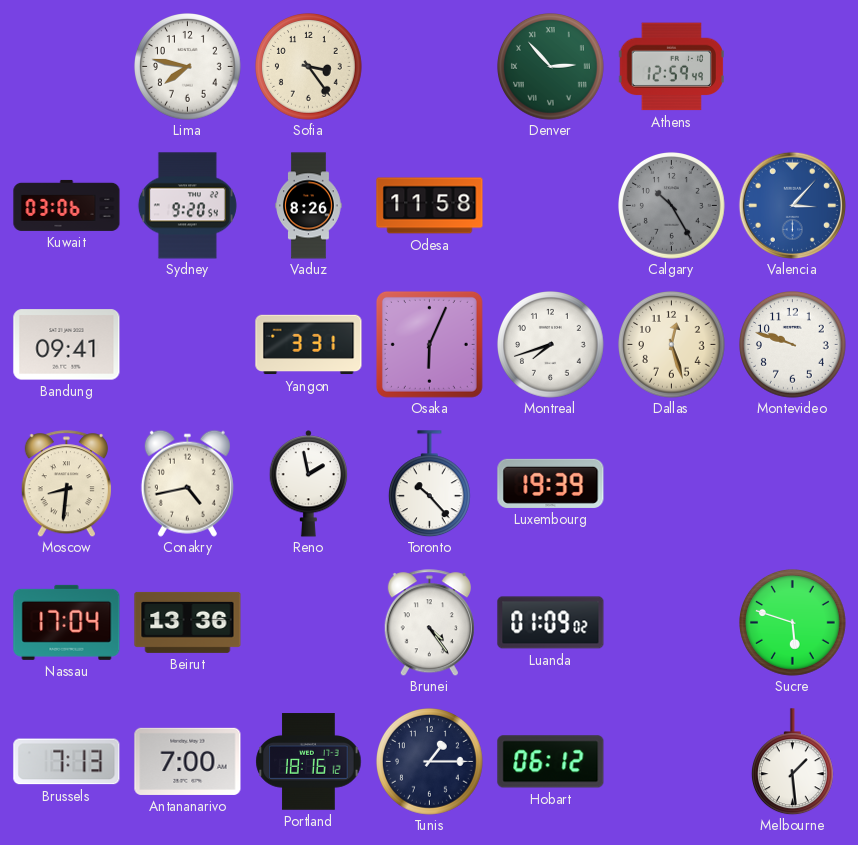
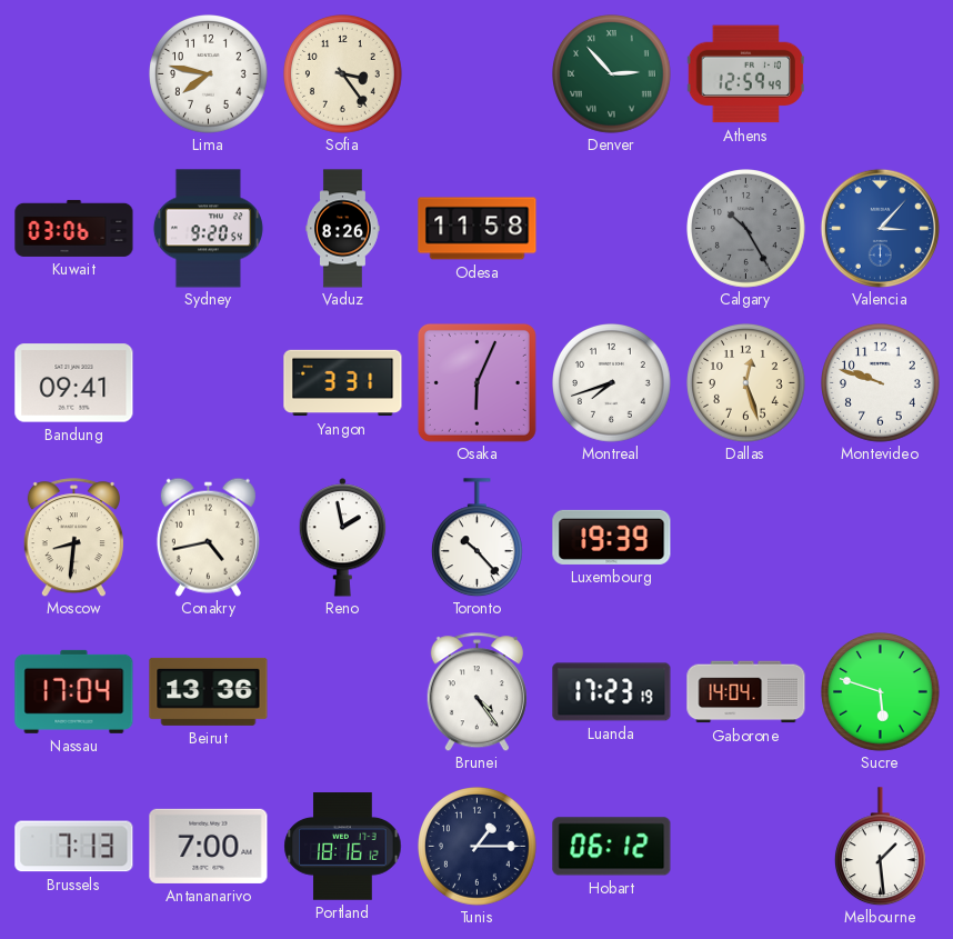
Luanda: 01:09 -> 17:23
Gaborone: none -> 14:04
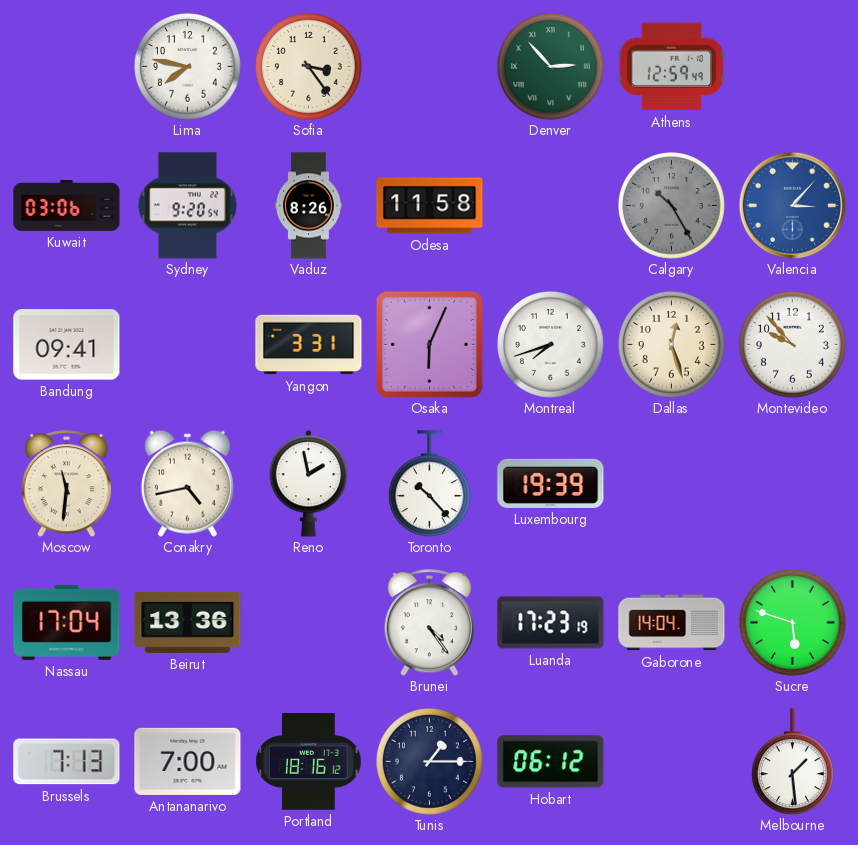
Montevideo: 9:48 -> 9:53
Moscow: 8:31 -> 11:31
